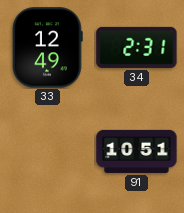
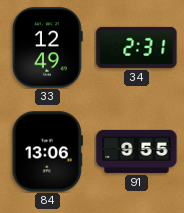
84: none -> 13:06
91: 10:51 -> 9:55
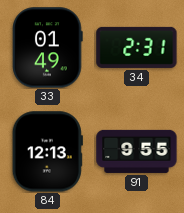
33: 12:49 -> 01:49
84: 13:06 -> 12:13
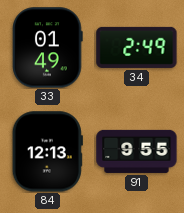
34: 2:31 -> 2:49
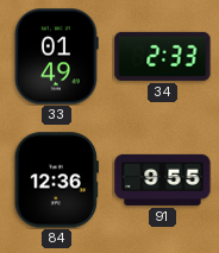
34: 2:49 -> 2:33
84: 12:13 -> 12:36
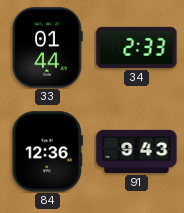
33: 01:49 -> 01:44
91: 9:55 -> 9:43
